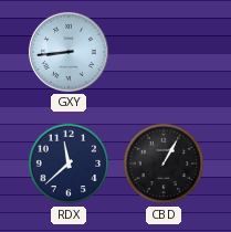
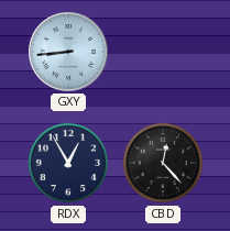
RDX: 11:38 -> 12:55
CBD: 1:05 -> 12:23
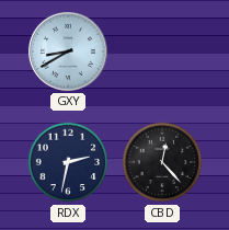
GXY: 8:44 -> 8:40
RDX: 12:55 -> 2:32
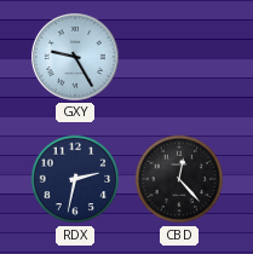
GXY: 8:40 -> 9:25
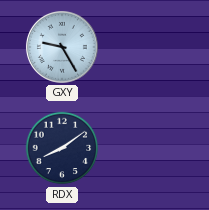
RDX: 2:32 -> 8:09
CBD: 12:23 -> none
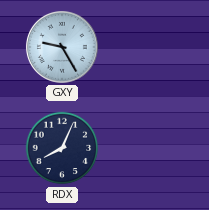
RDX: 8:09 -> 8:04
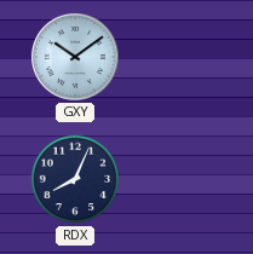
GXY: 9:25 -> 10:09
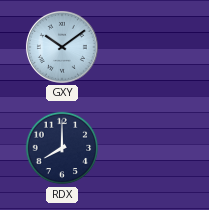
RDX: 8:04 -> 8:00
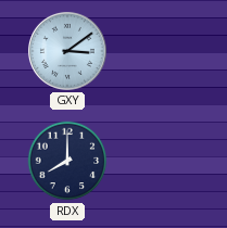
GXY: 10:09 -> 3:09
